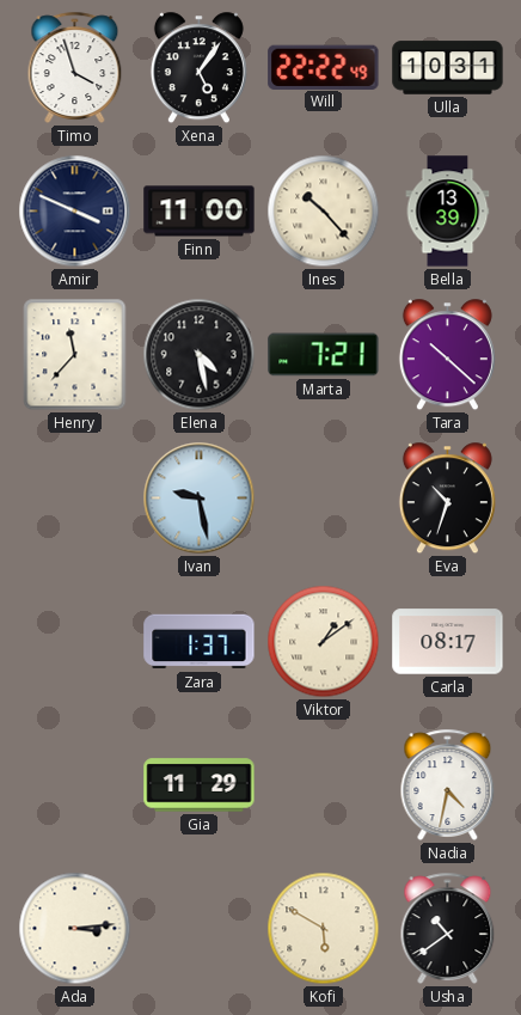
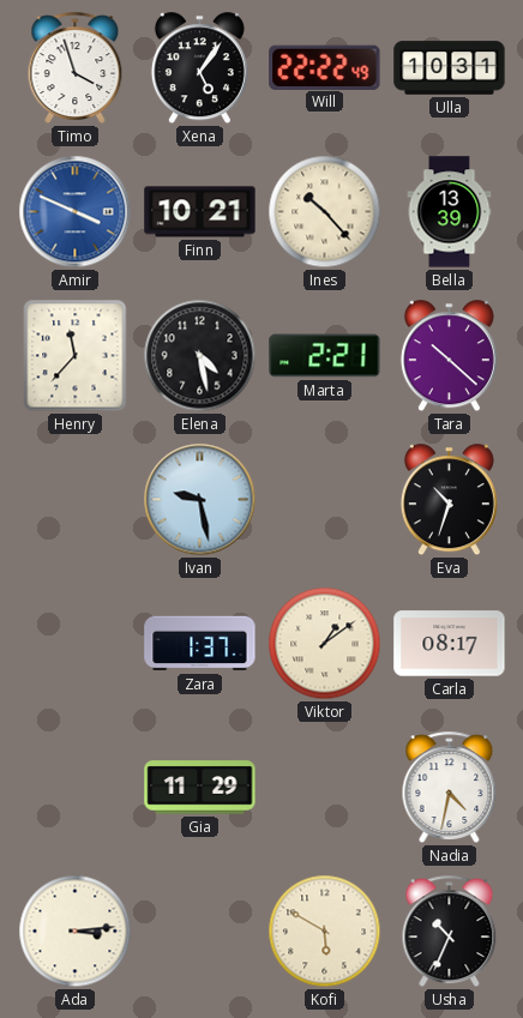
Amir dial: navy -> blue
Finn: 11:00 -> 10:21
Marta: 7:21 -> 2:21
Usha: 10:39 -> 10:34
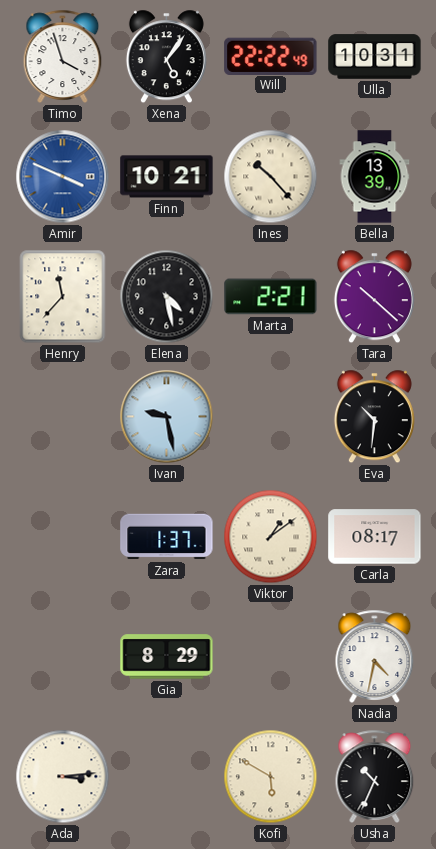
Eva: 10:33 -> 10:31
Gia: 11:29 -> 8:29
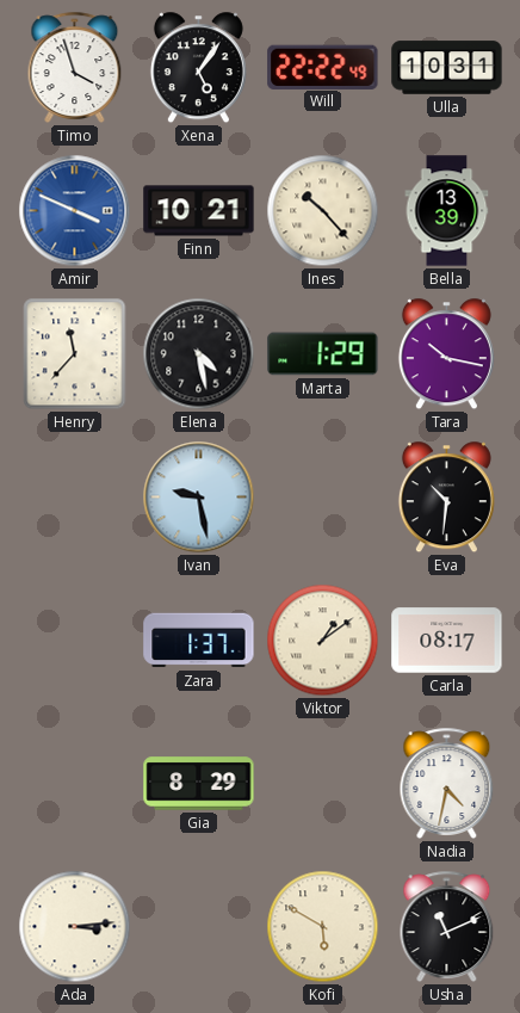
Marta: 2:21 -> 1:29
Tara: 10:22 -> 10:17
Usha: 10:34 -> 11:11
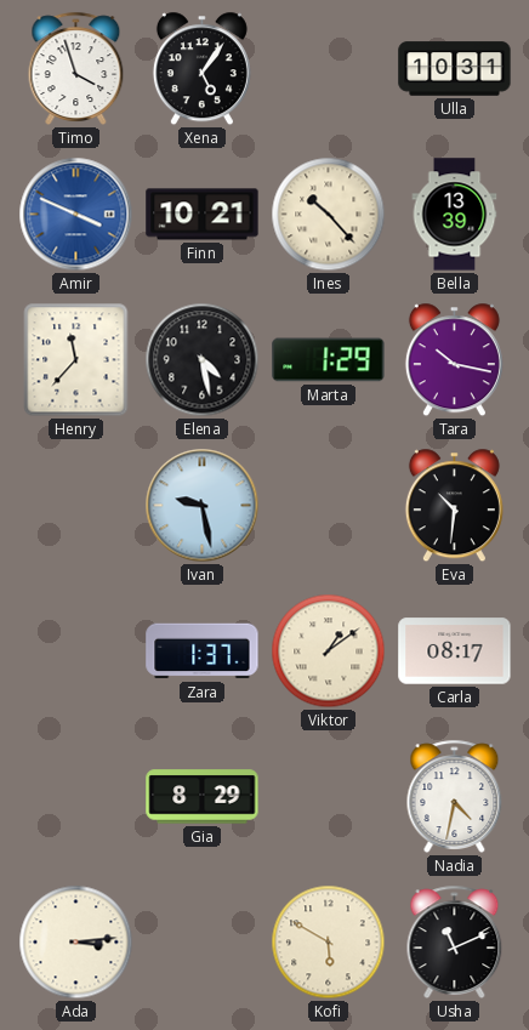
Will: 22:22 -> none
